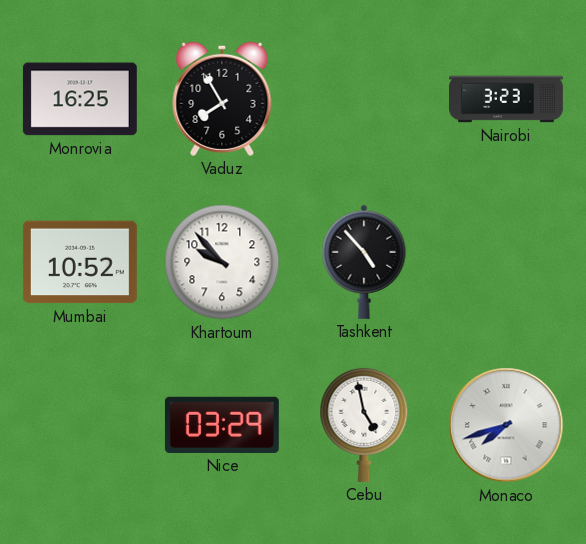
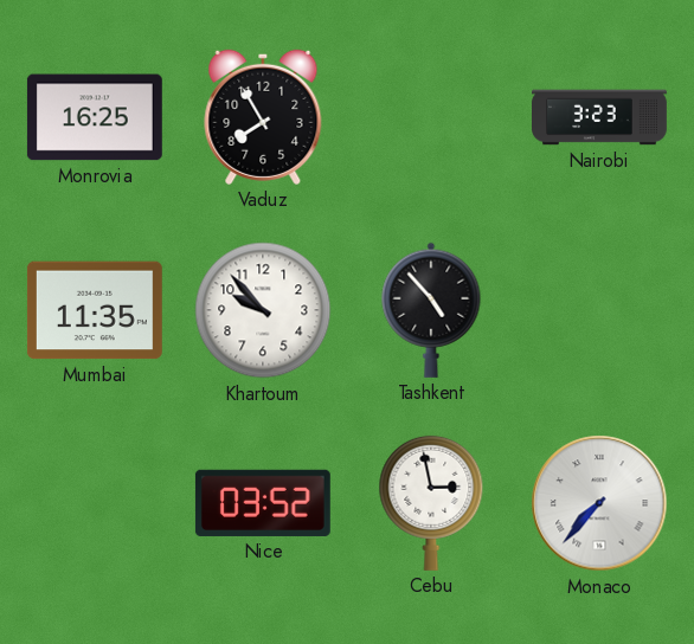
Mumbai: 10:52 -> 11:35
Nice: 03:29 -> 03:52
Cebu: 4:58 -> 2:58
Monaco: 7:42 -> 7:37
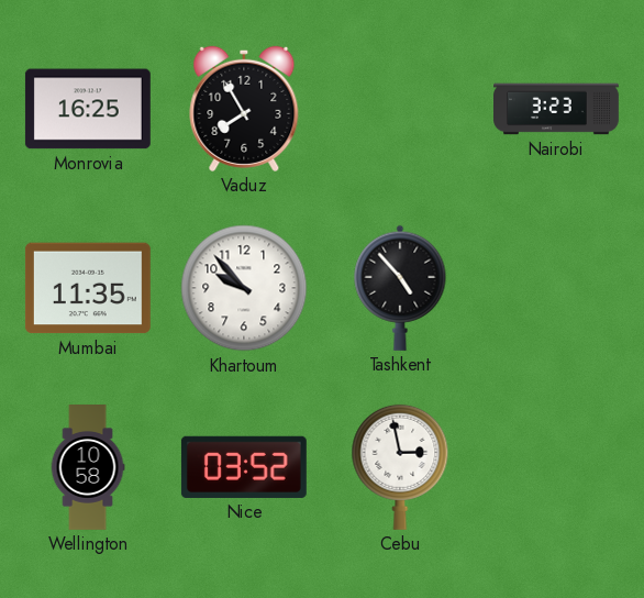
Wellington: none -> 10:58
Monaco: 7:37 -> none
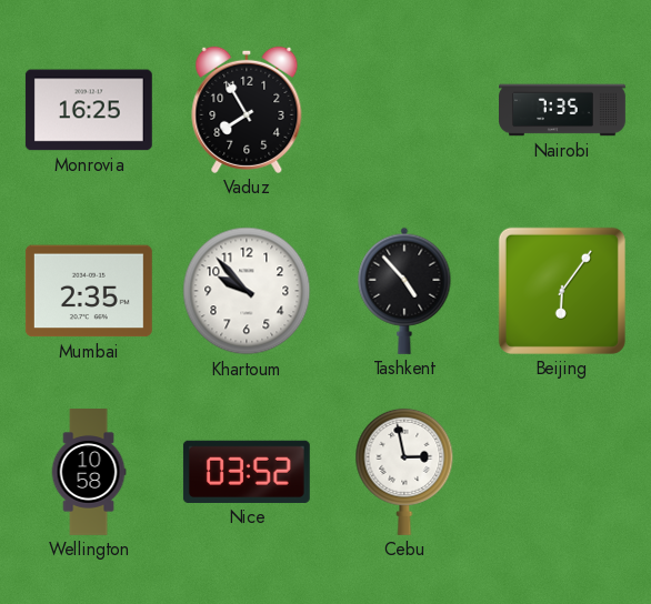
Nairobi: 3:23 -> 7:35
Mumbai: 11:35 -> 2:35
Beijing: none -> 6:06
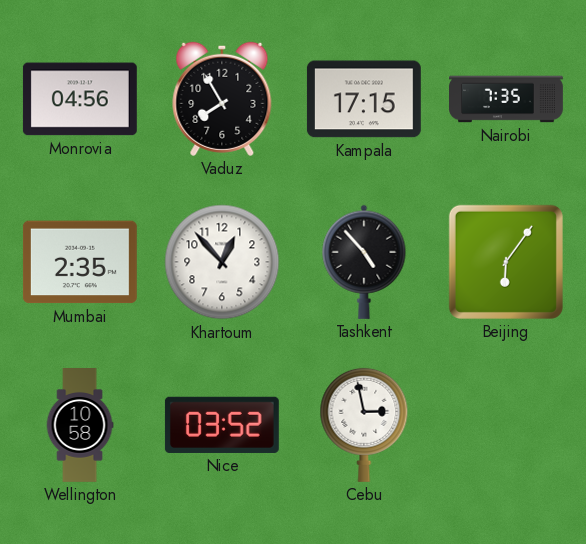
Monrovia: 16:25 -> 04:56
Kampala: none -> 17:15
Khartoum: 9:53 -> 12:53
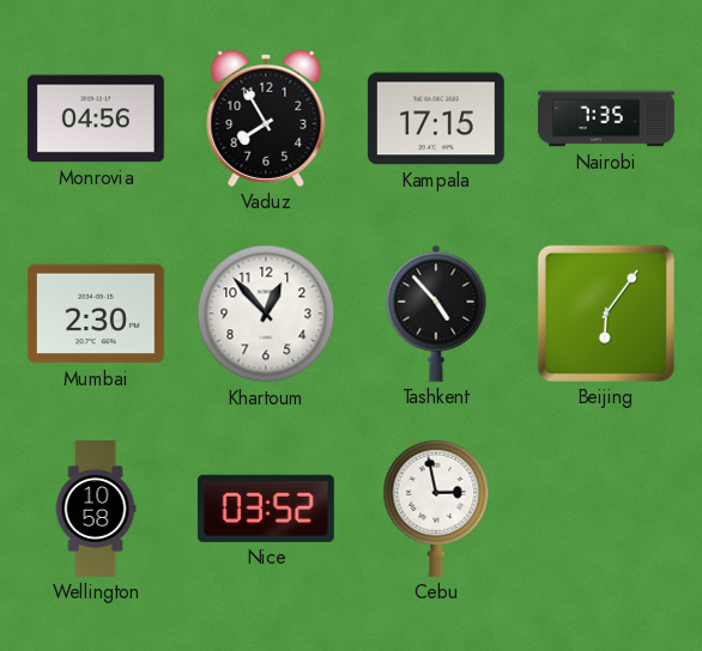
Mumbai: 2:35 -> 2:30
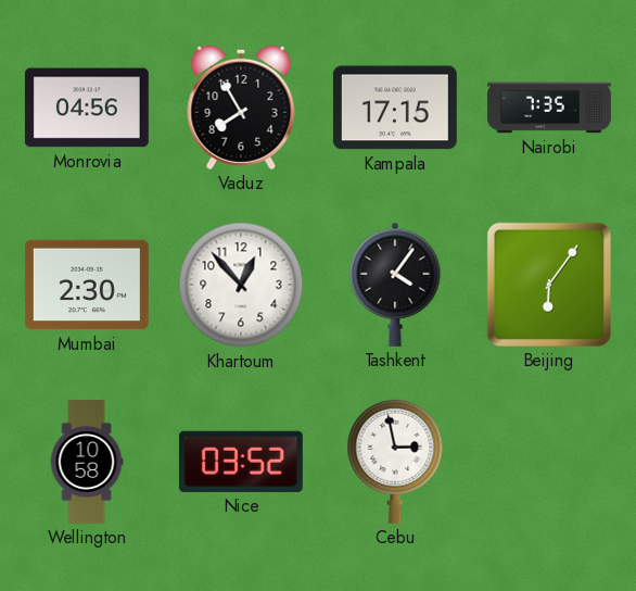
Tashkent: 4:53 -> 4:06
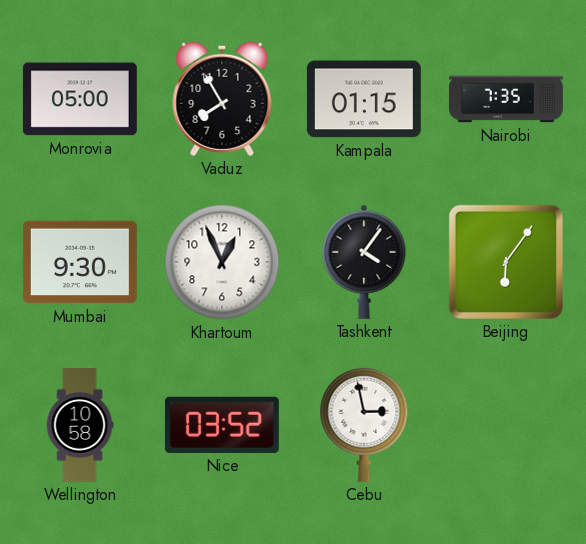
Monrovia: 04:56 -> 05:00
Kampala: 17:15 -> 01:15
Mumbai: 2:30 -> 9:30
Khartoum: 12:53 -> 12:56
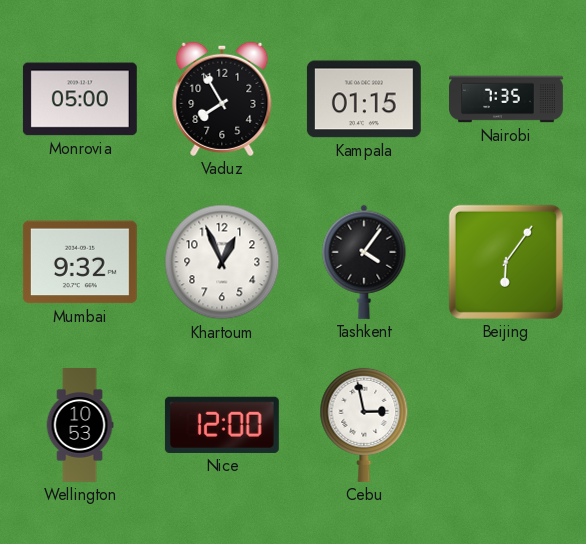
Mumbai: 9:30 -> 9:32
Wellington: 10:58 -> 10:53
Nice: 03:52 -> 12:00
